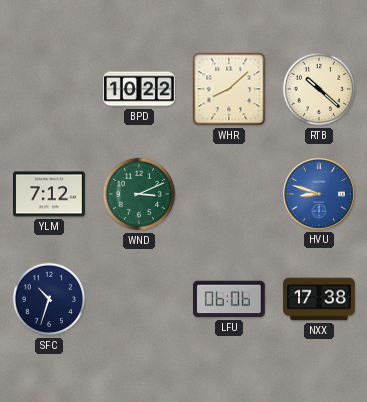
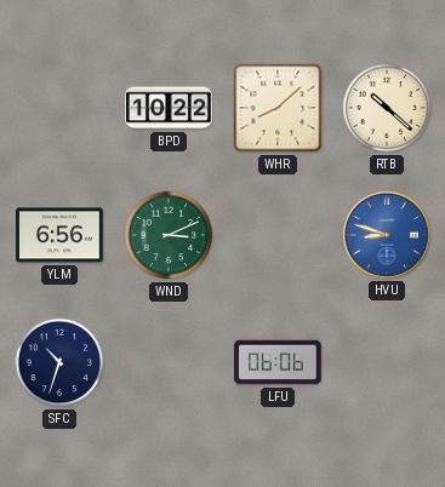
YLM: 7:12 -> 6:56
NXX: 17:38 -> none
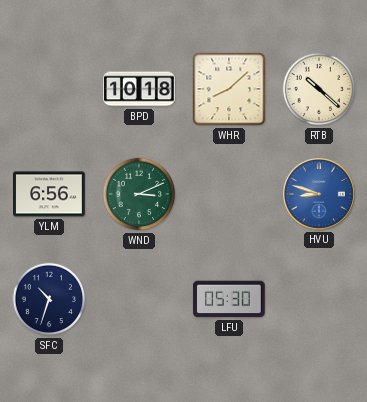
BPD: 10:22 -> 10:18
LFU: 06:06 -> 05:30
